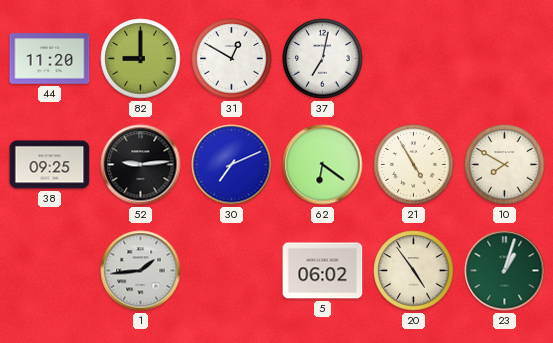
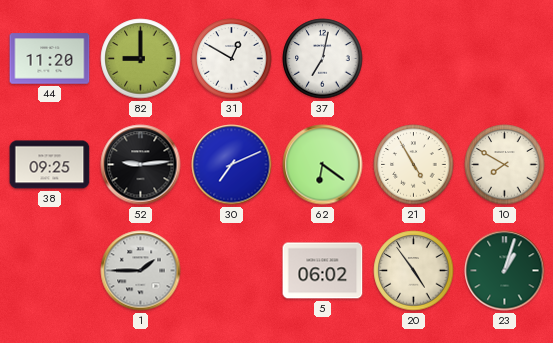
1: 1:44 -> 1:45
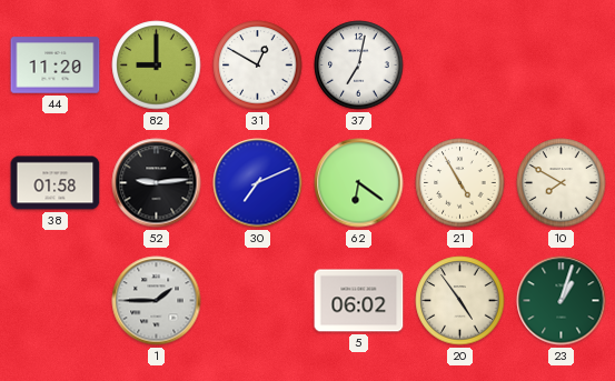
38: 09:25 -> 01:58
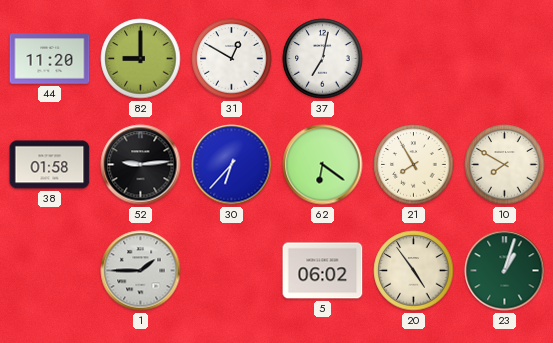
30: 7:11 -> 6:37
21: 4:55 -> 7:55
